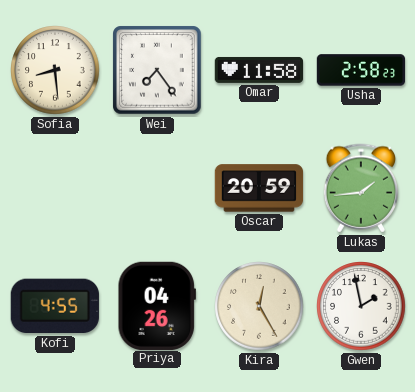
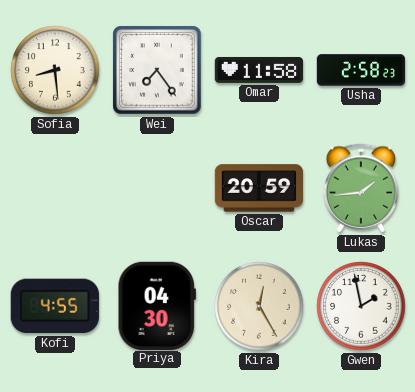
Priya: 04:26 -> 04:30
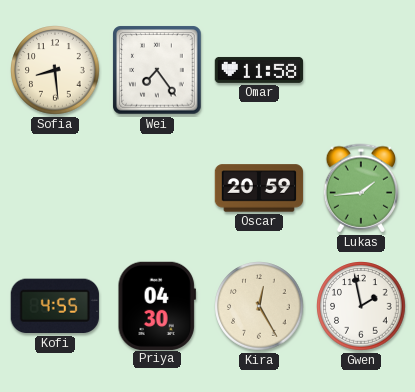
Usha: 2:58 -> none
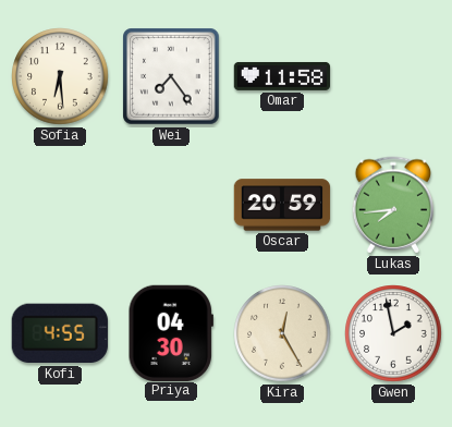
Sofia: 8:29 -> 6:29
Lukas: 1:44 -> 7:44
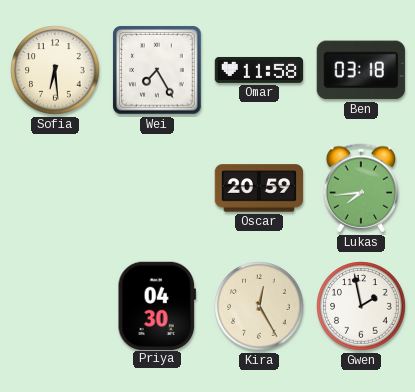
Wei: 7:24 -> 7:25
Ben: none -> 03:18
Kofi: 4:55 -> none
